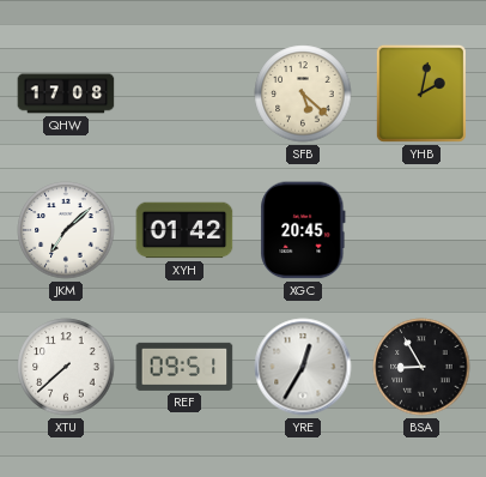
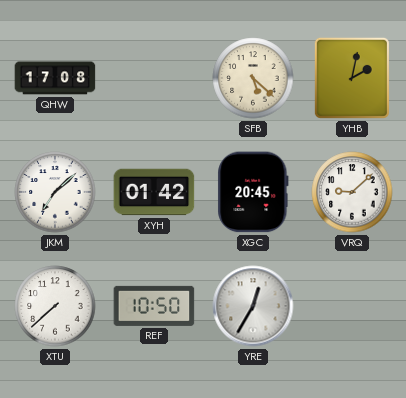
VRQ: none -> 9:08
REF: 09:51 -> 10:50
BSA: 8:55 -> none
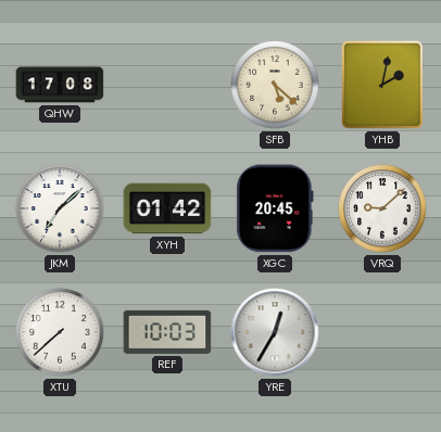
REF: 10:50 -> 10:03
